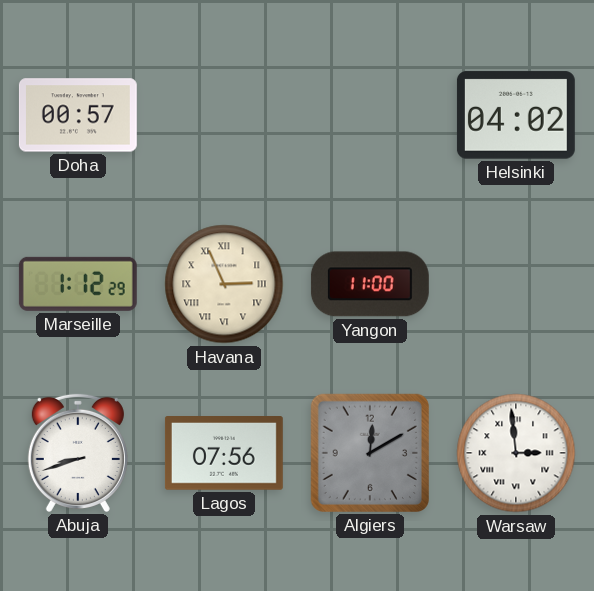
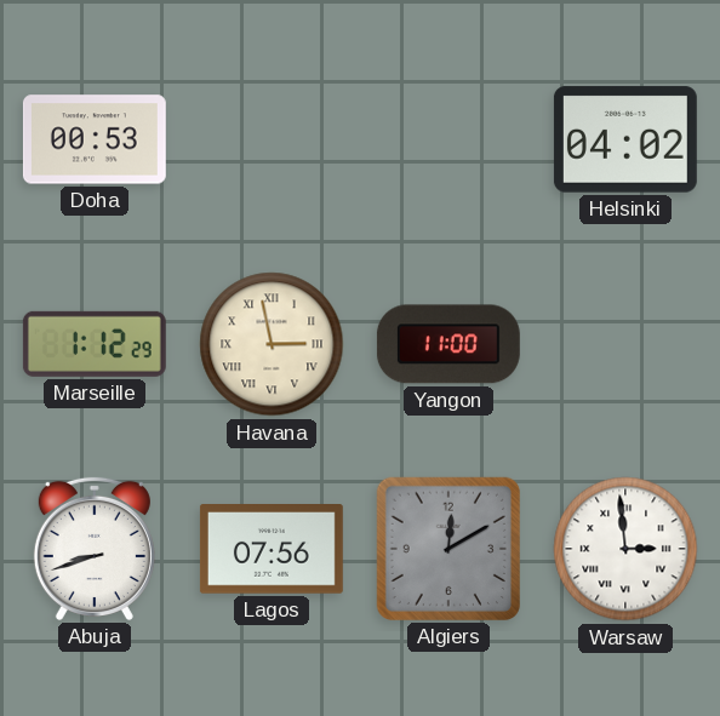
Doha: 00:57 -> 00:53
Havana: 2:56 -> 2:58
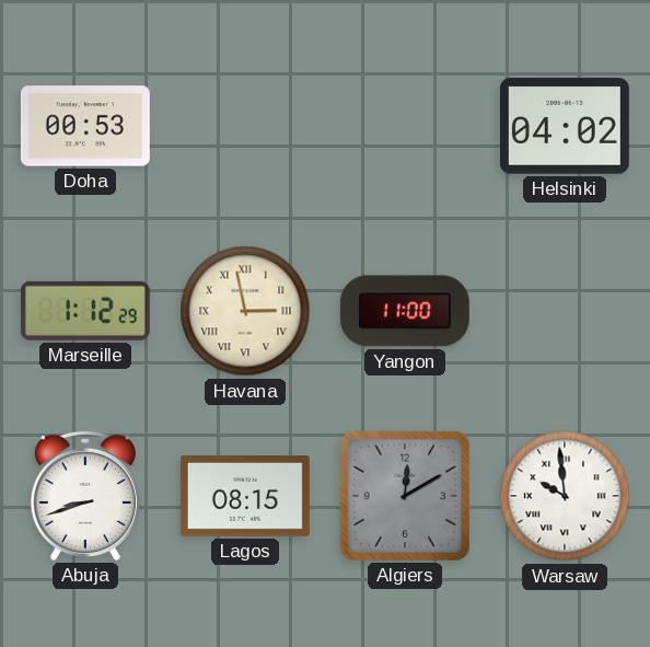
Lagos: 07:56 -> 08:15
Warsaw: 2:59 -> 9:59
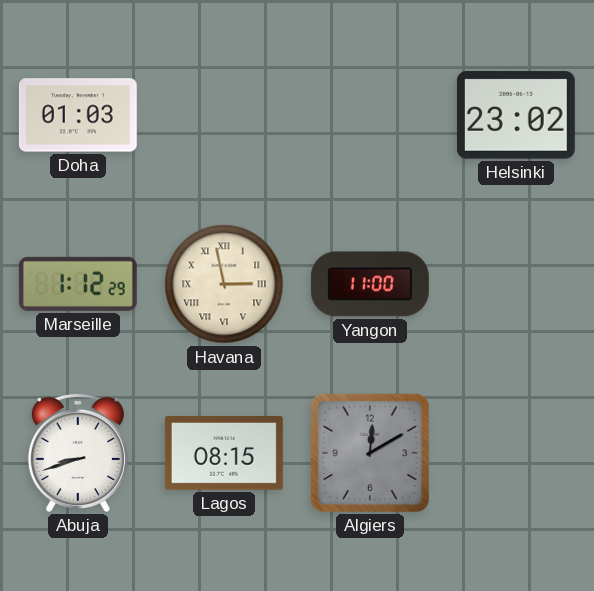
Doha: 00:53 -> 01:03
Helsinki: 04:02 -> 23:02
Warsaw: 9:59 -> none
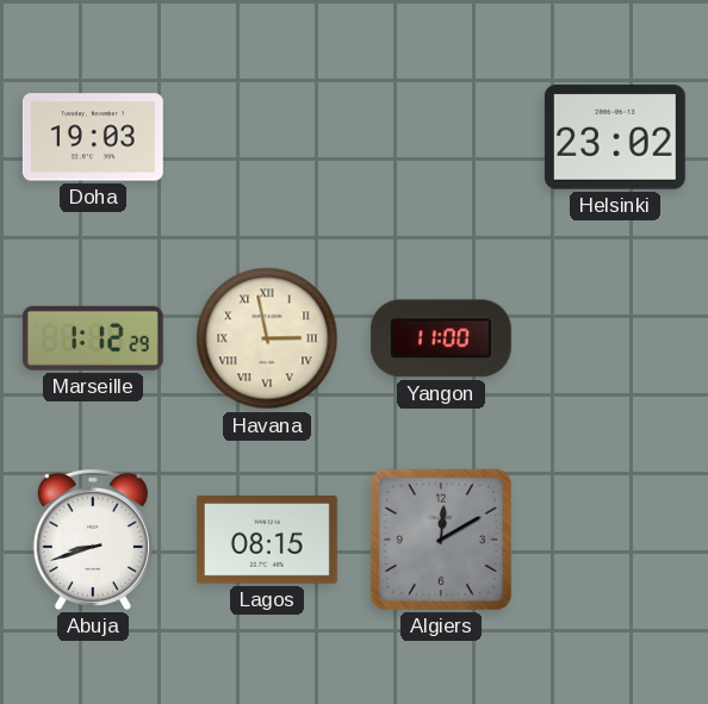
Doha: 01:03 -> 19:03
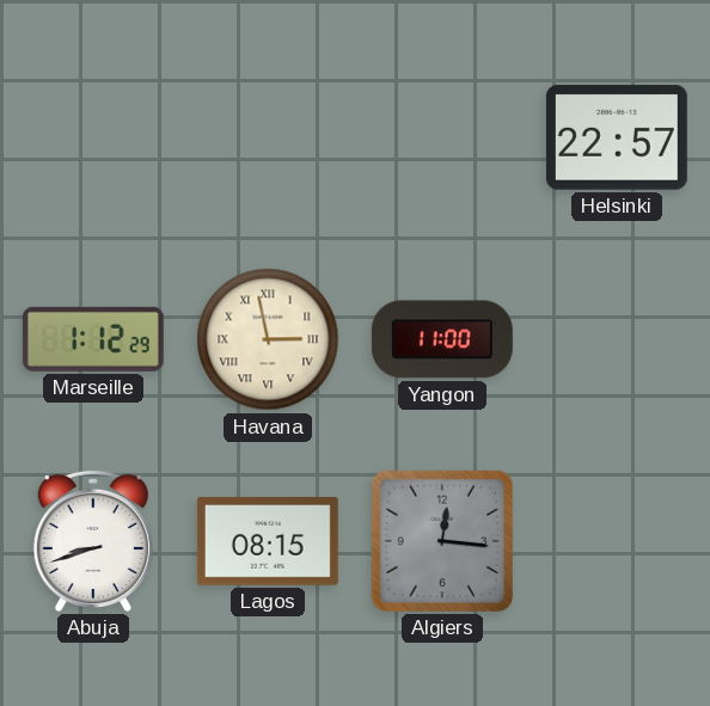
Doha: 19:03 -> none
Helsinki: 23:02 -> 22:57
Algiers: 12:10 -> 12:16
